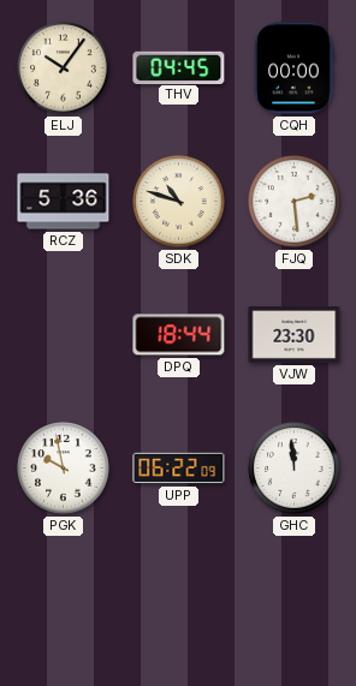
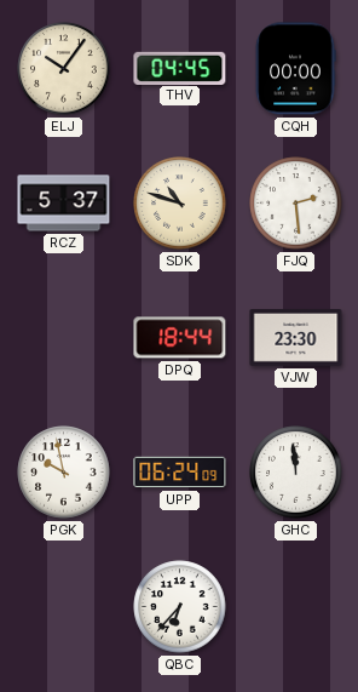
RCZ: 5:36 -> 5:37
UPP: 06:22 -> 06:24
QBC: none -> 6:37
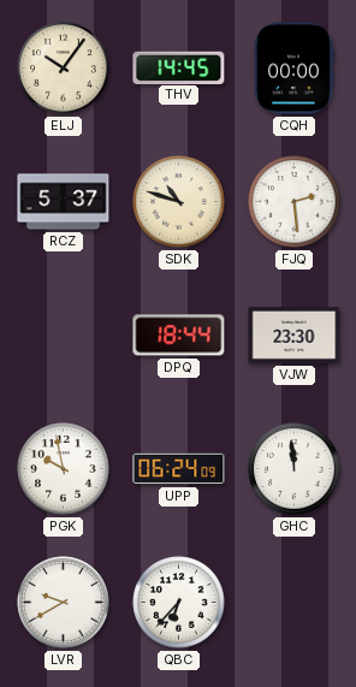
THV: 04:45 -> 14:45
LVR: none -> 9:40
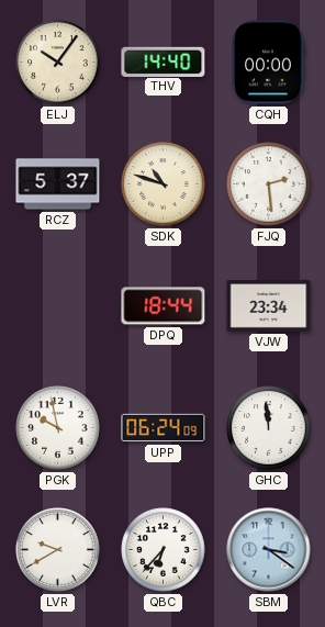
THV: 14:45 -> 14:40
VJW: 23:30 -> 23:34
SBM: none -> 3:21
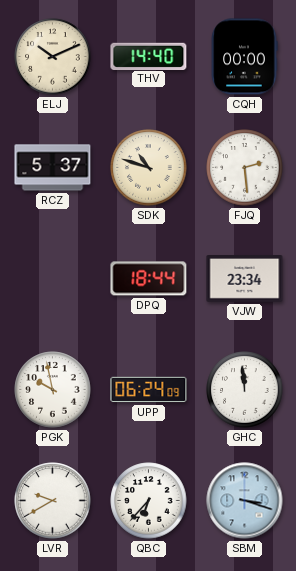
ELJ: 10:06 -> 10:11
SBM: 3:21 -> 3:18
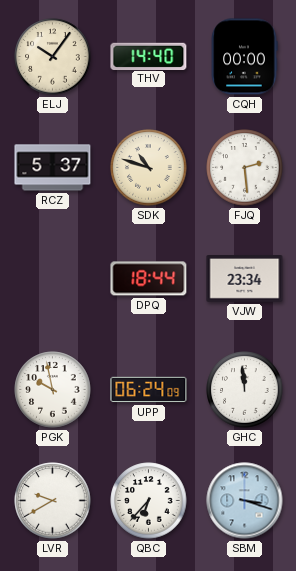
ELJ: 10:11 -> 10:06
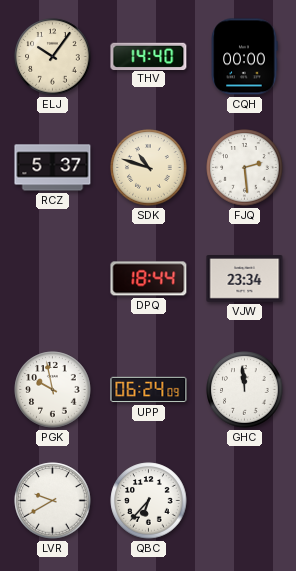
SBM: 3:18 -> none
